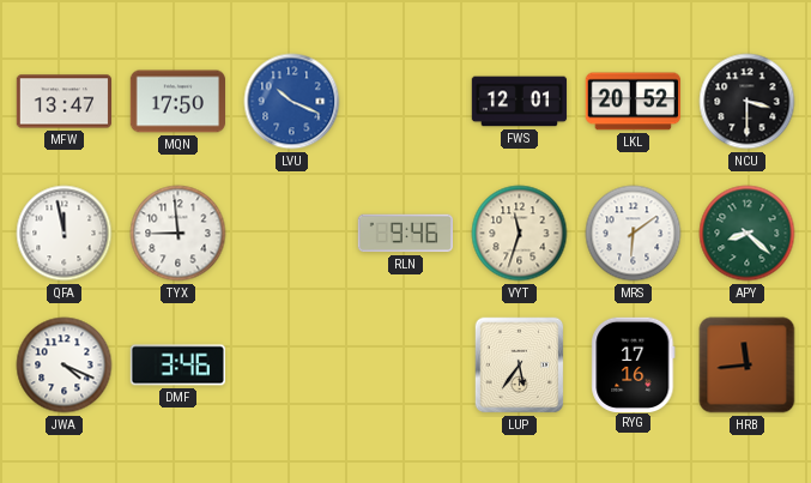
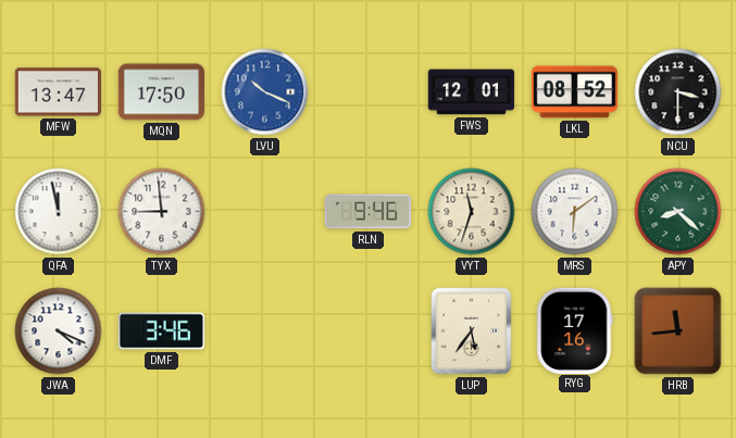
LKL: 20:52 -> 08:52
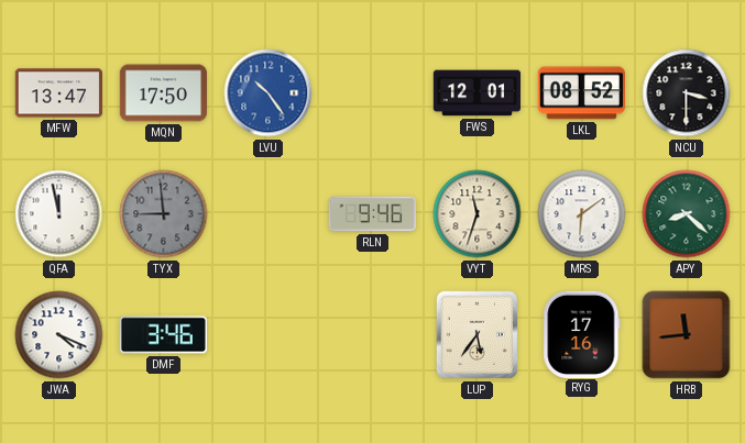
LVU: 10:19 -> 10:24
TYX dial: white -> grey
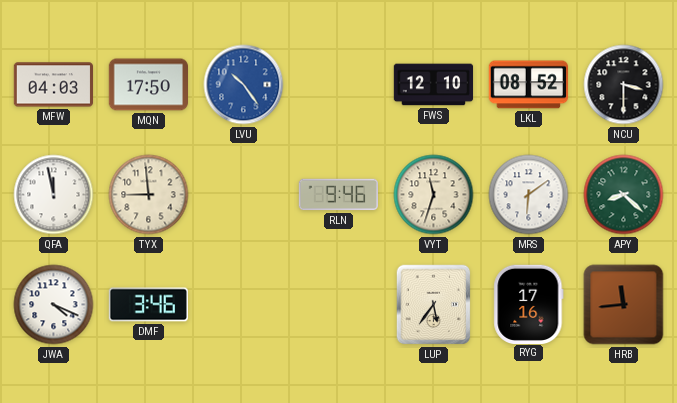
MFW: 13:47 -> 04:03
FWS: 12:01 -> 12:10
TYX dial: grey -> cream
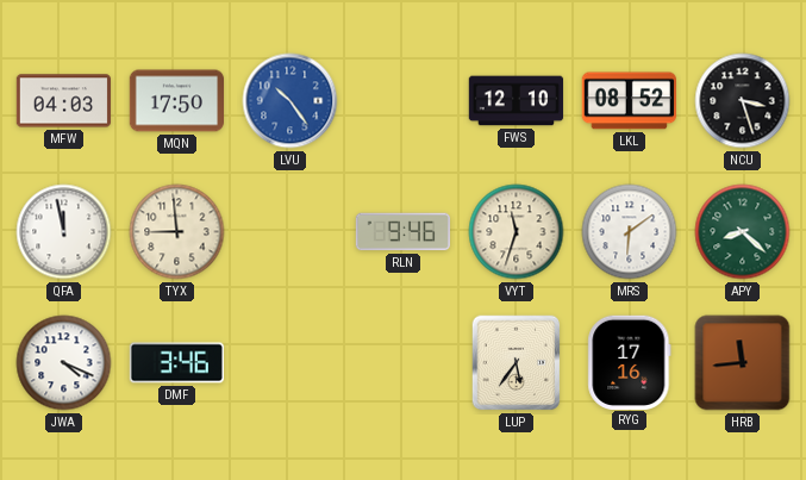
NCU: 3:30 -> 3:27
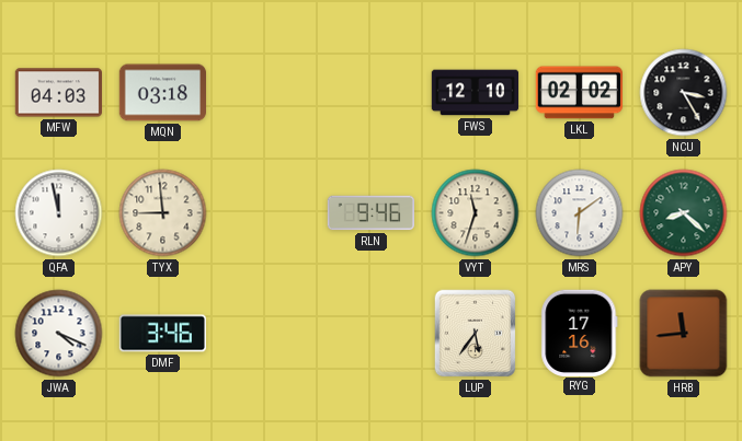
MQN: 17:50 -> 03:18
LVU: 10:24 -> none
LKL: 08:52 -> 02:02
NCU: 3:27 -> 3:25
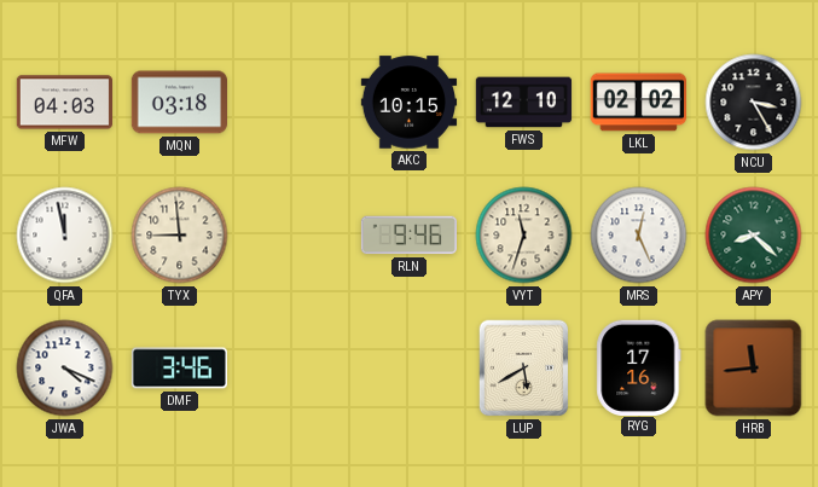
AKC: none -> 10:15
MRS: 6:09 -> 12:26
LUP: 5:36 -> 5:40
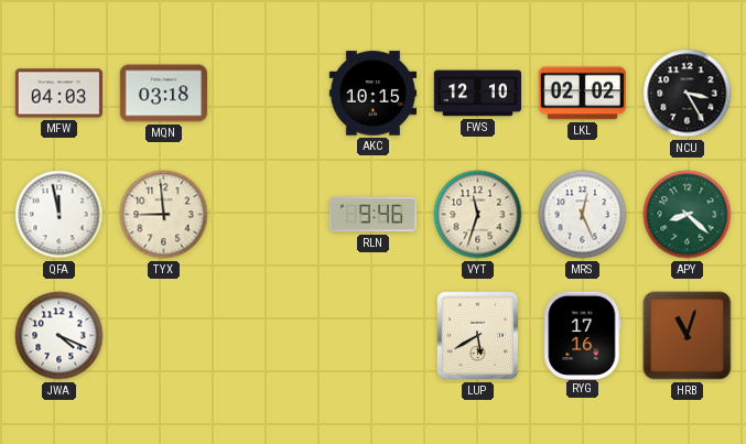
DMF: 3:46 -> none
HRB: 11:44 -> 11:03
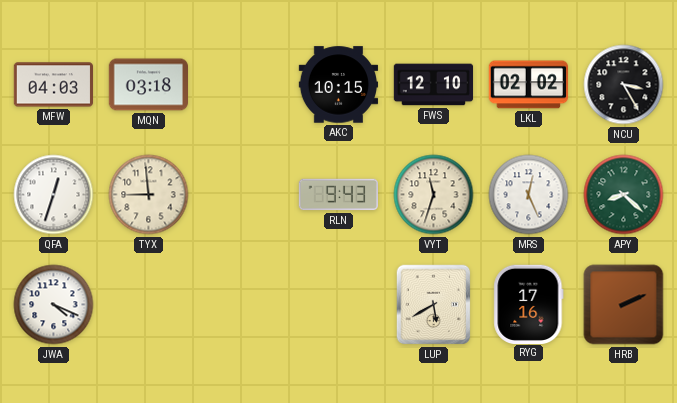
QFA: 11:58 -> 12:33
RLN: 9:46 -> 9:43
HRB: 11:03 -> 2:11
